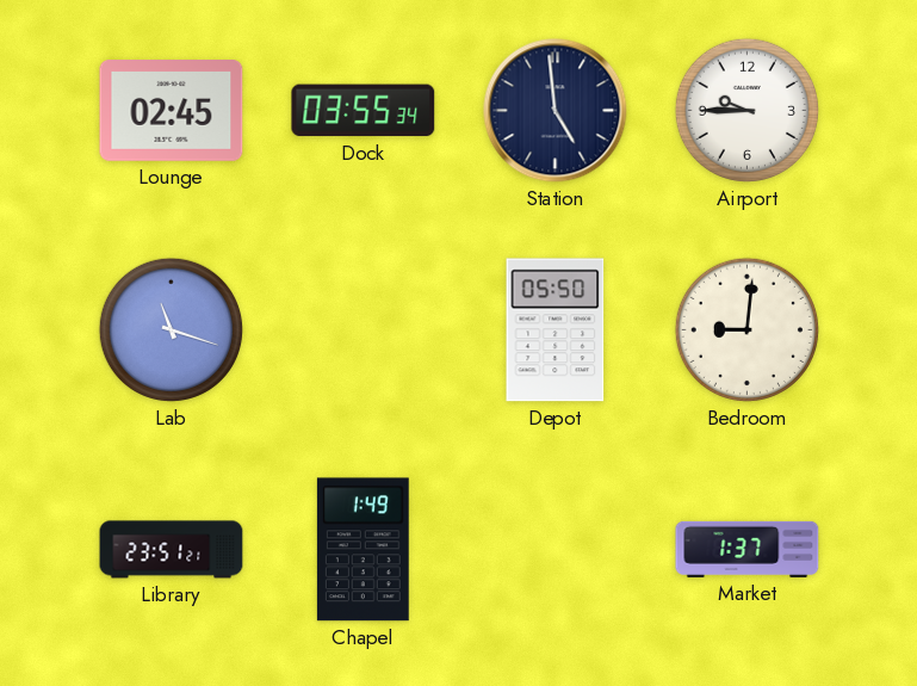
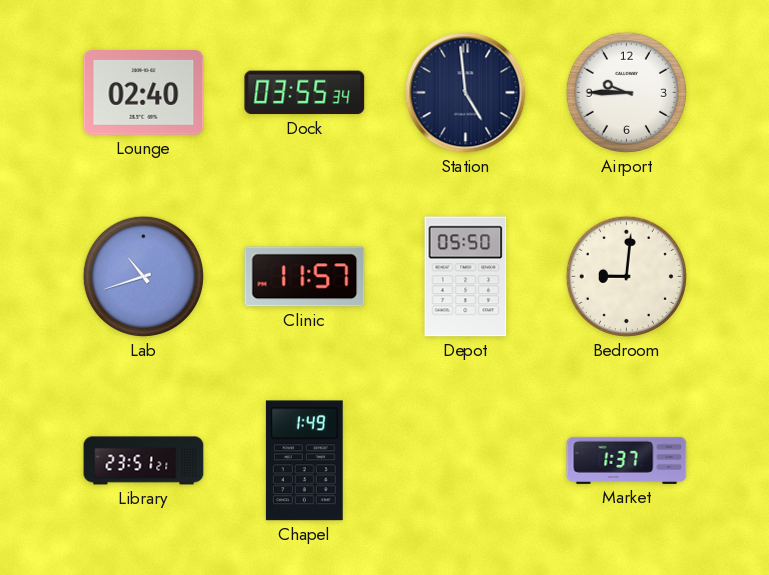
Lounge: 02:45 -> 02:40
Lab: 11:18 -> 10:42
Clinic: none -> 11:57
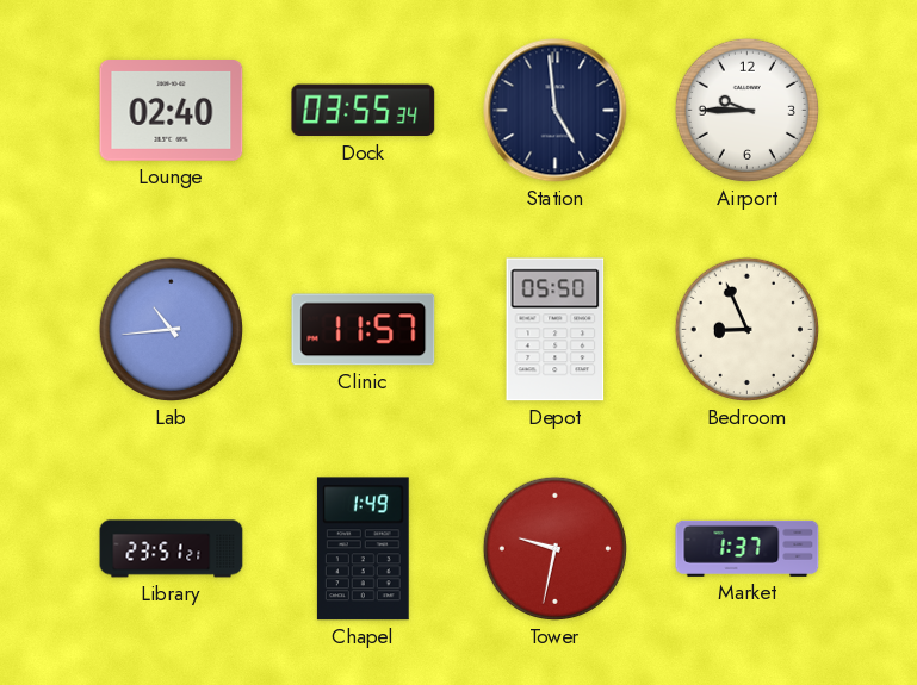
Lab: 10:42 -> 10:44
Bedroom: 9:01 -> 8:56
Tower: none -> 9:32
